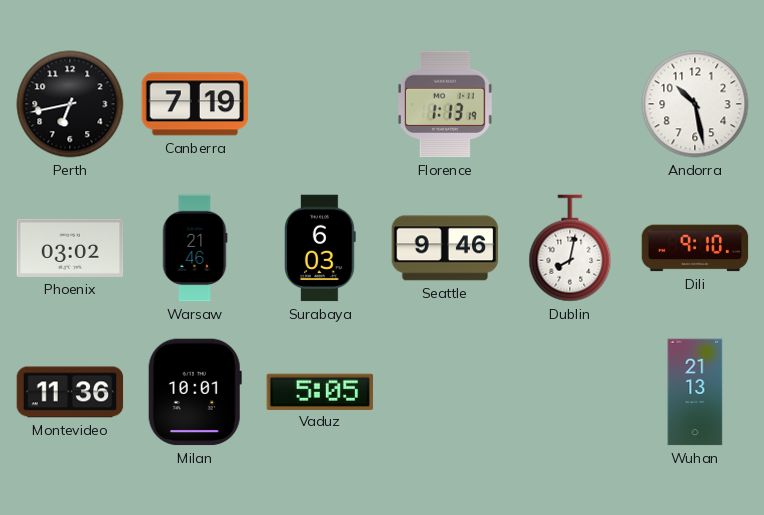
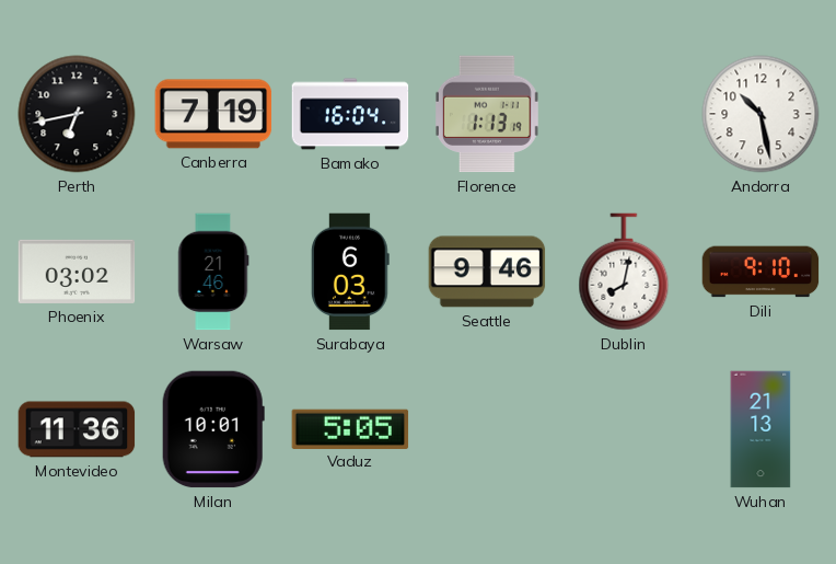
Bamako: none -> 16:04
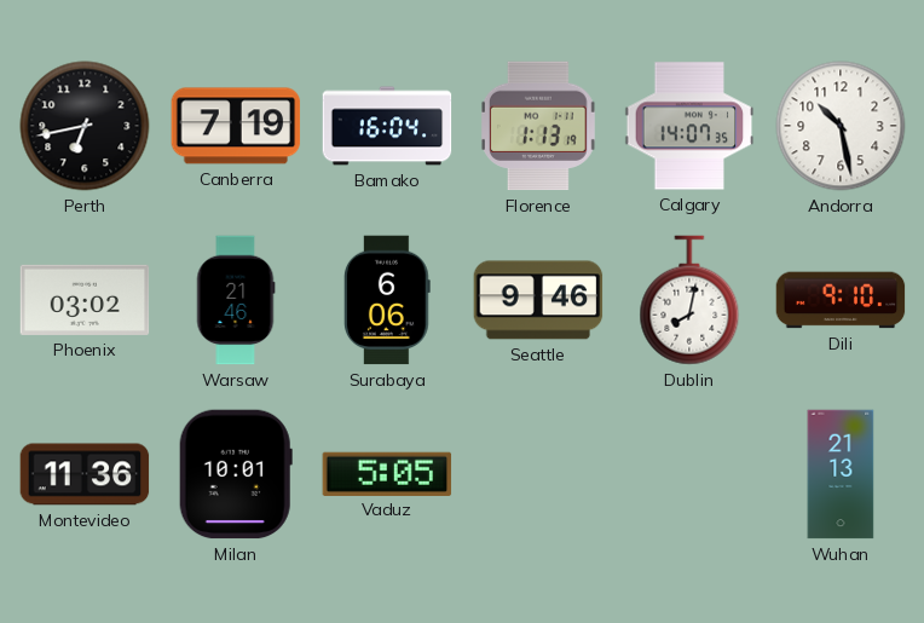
Calgary: none -> 14:07
Surabaya: 6:03 -> 6:06
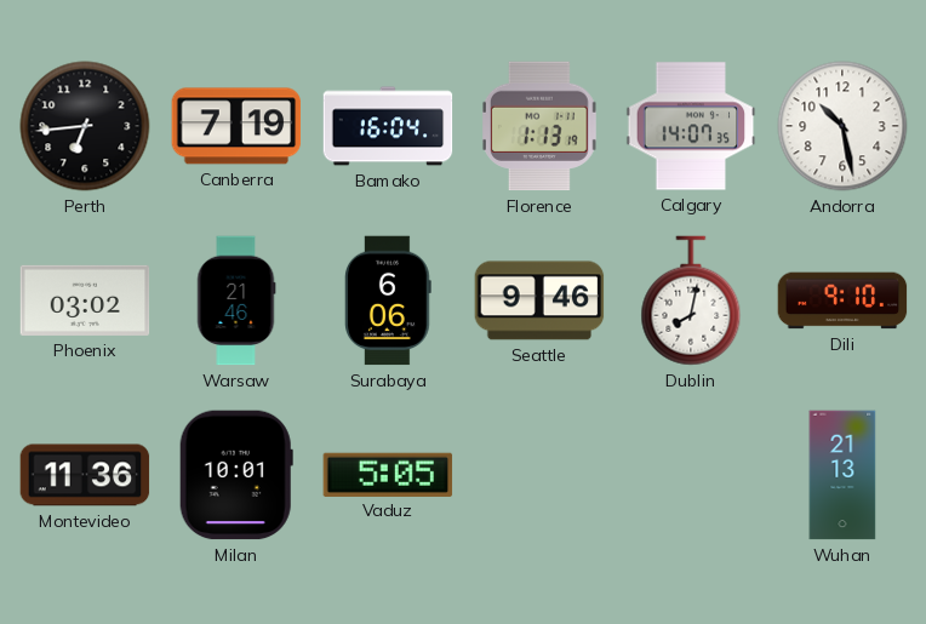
Perth: 6:43 -> 6:44
